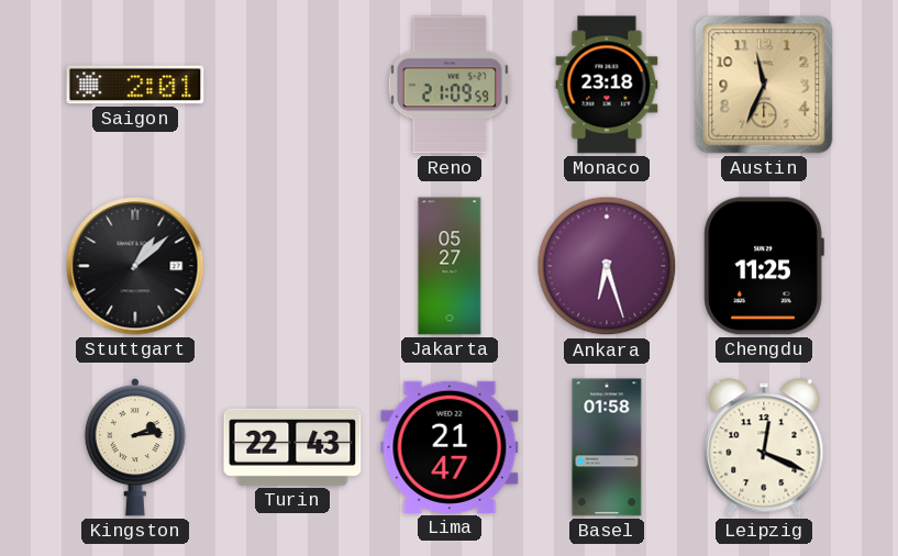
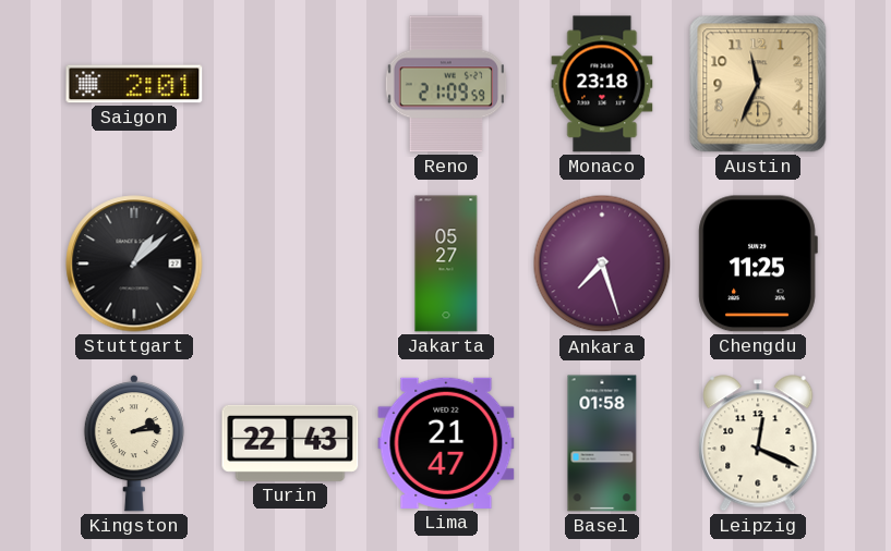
Ankara: 6:27 -> 7:27
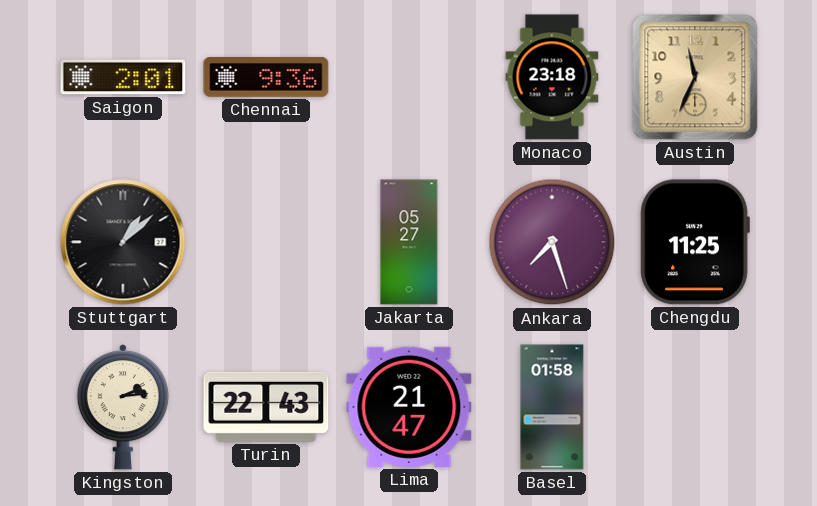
Chennai: none -> 9:36
Reno: 21:09 -> none
Leipzig: 12:19 -> none
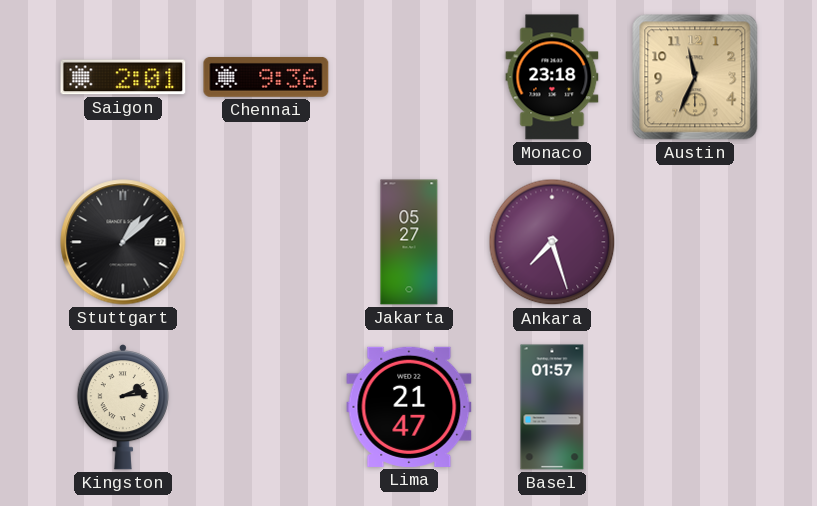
Chengdu: 11:25 -> none
Turin: 22:43 -> none
Basel: 01:58 -> 01:57
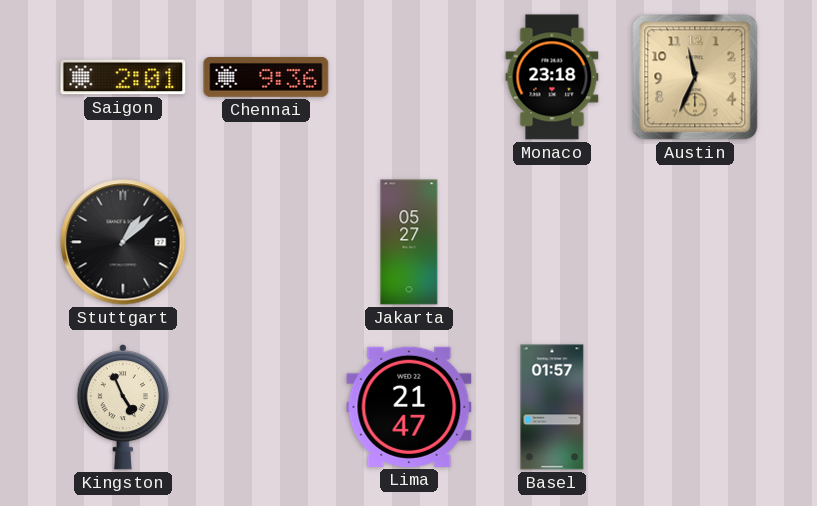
Ankara: 7:27 -> none
Kingston: 2:14 -> 4:56
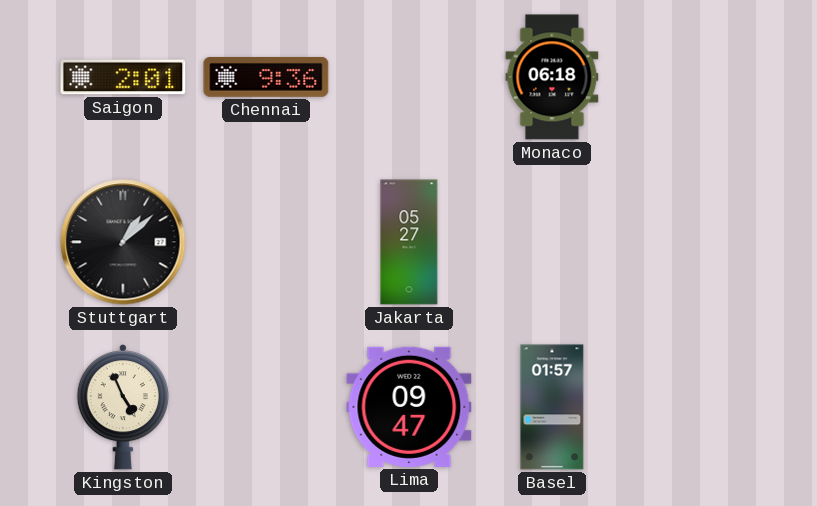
Monaco: 23:18 -> 06:18
Austin: 11:34 -> none
Lima: 21:47 -> 09:47
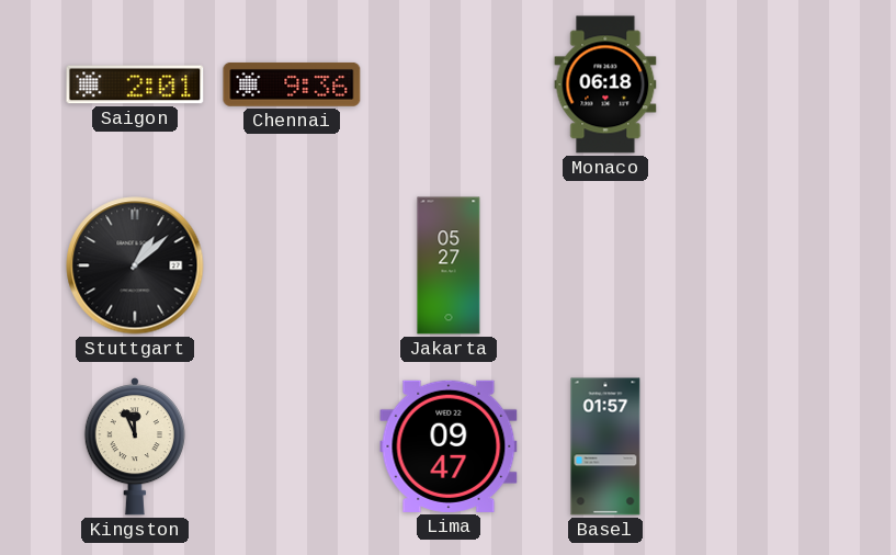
Kingston: 4:56 -> 11:56
